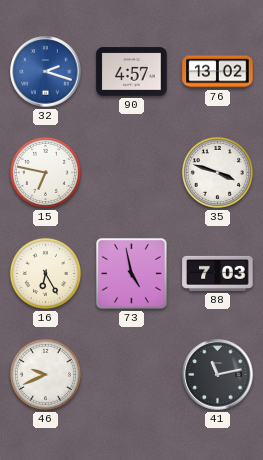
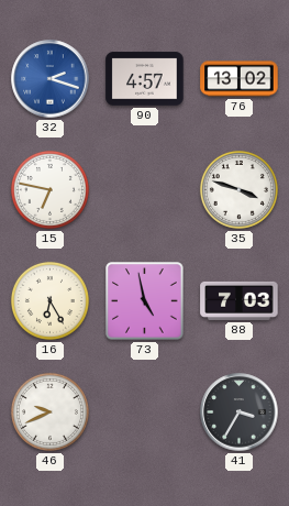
41: 11:13 -> 3:35
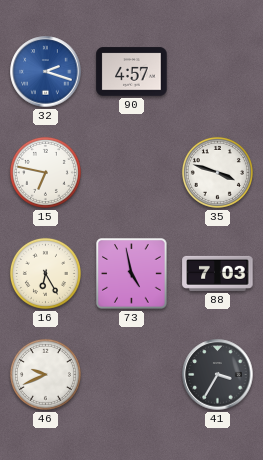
76: 13:02 -> none
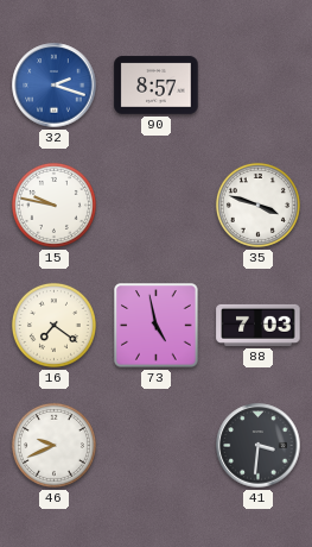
90: 4:57 -> 8:57
15: 6:47 -> 9:47
16: 6:25 -> 7:21
41: 3:35 -> 3:31
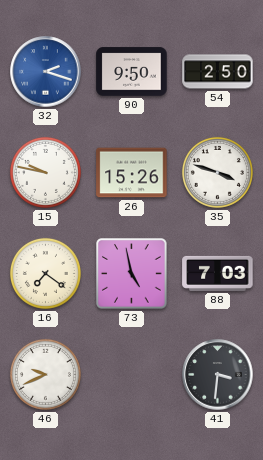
90: 8:57 -> 9:50
54: none -> 2:50
26: none -> 15:26
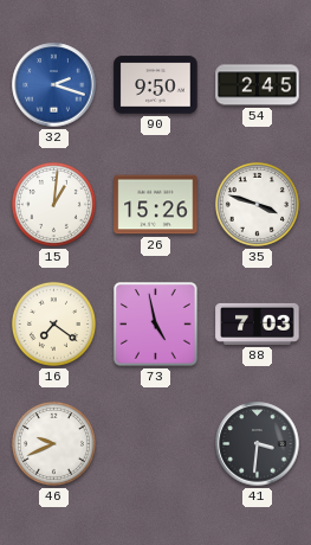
54: 2:50 -> 2:45
15: 9:47 -> 1:01
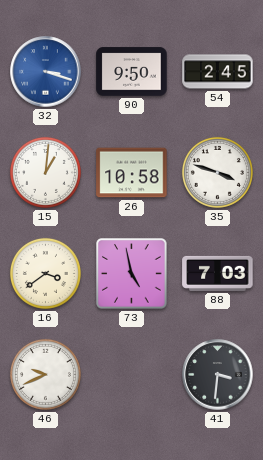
32: 2:18 -> 3:18
26: 15:26 -> 10:58
16: 7:21 -> 3:39
